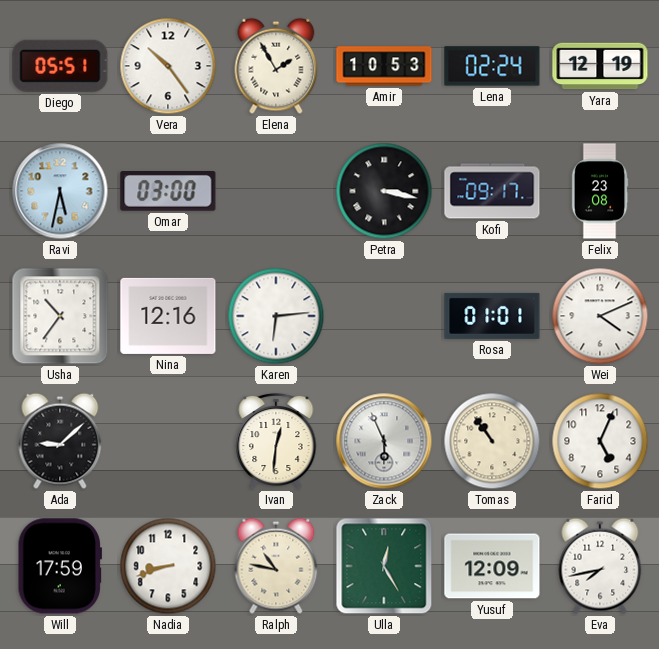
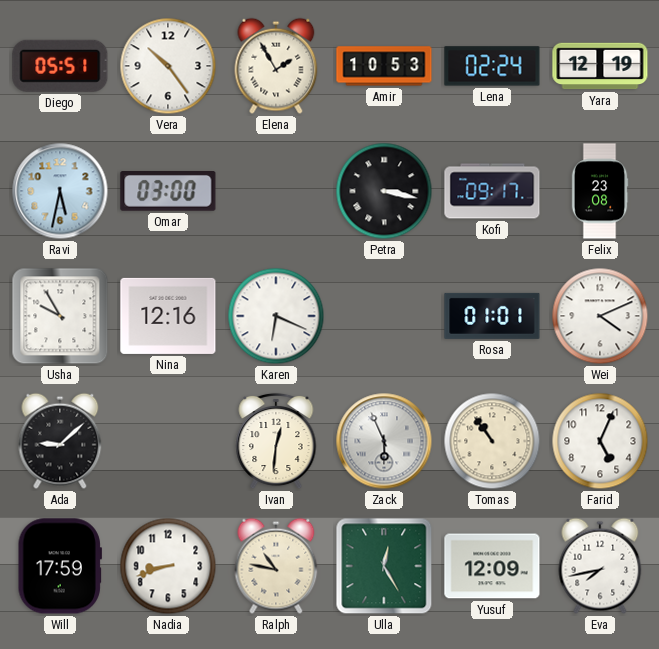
Usha: 10:36 -> 9:55
Karen: 6:14 -> 6:19
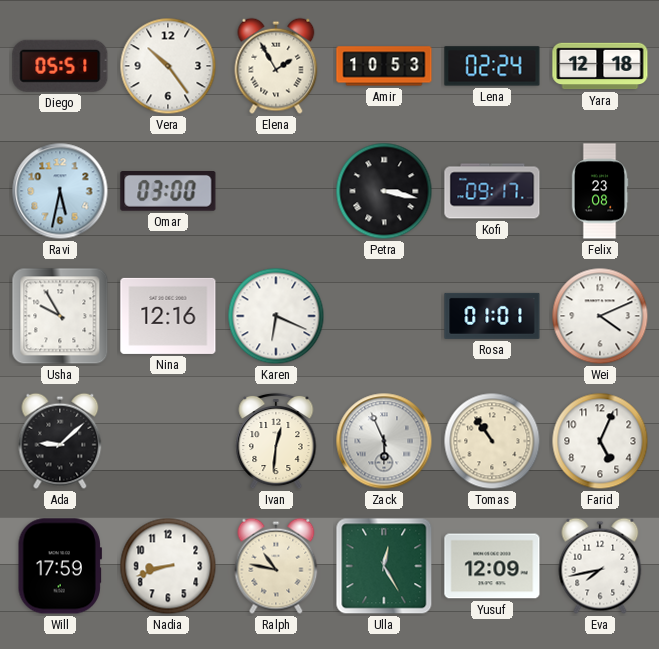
Yara: 12:19 -> 12:18
